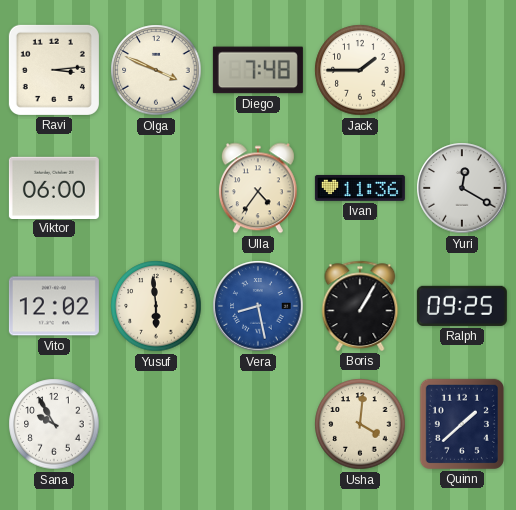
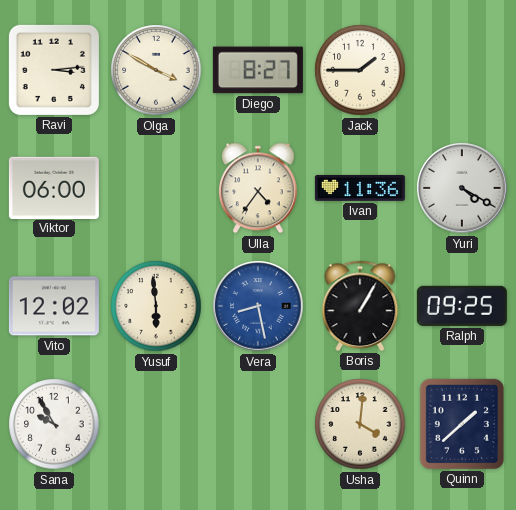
Olga: 3:49 -> 3:50
Diego: 7:48 -> 8:27
Yuri: 12:20 -> 4:20
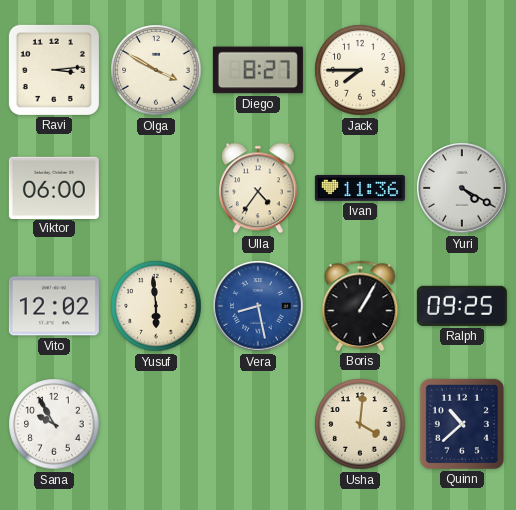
Jack: 1:45 -> 7:45
Quinn: 1:38 -> 10:38
